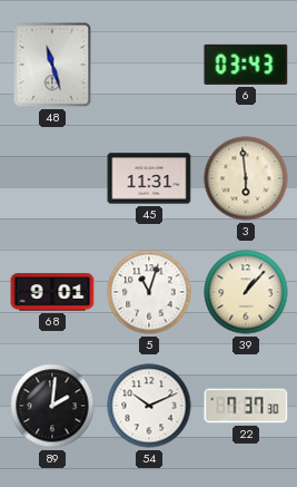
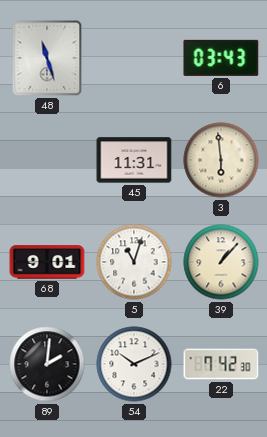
22: 7:37 -> 7:42
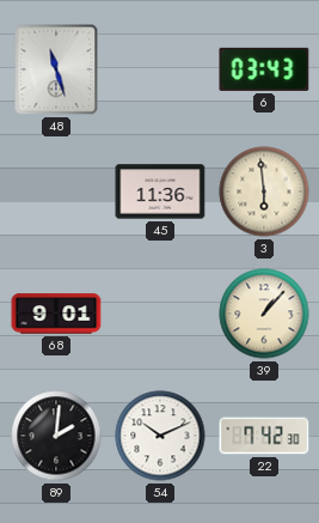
45: 11:31 -> 11:36
5: 11:03 -> none
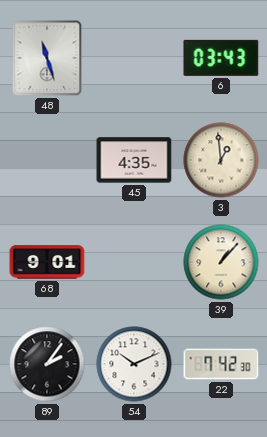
45: 11:36 -> 4:35
3: 5:59 -> 12:59
89: 2:01 -> 2:06
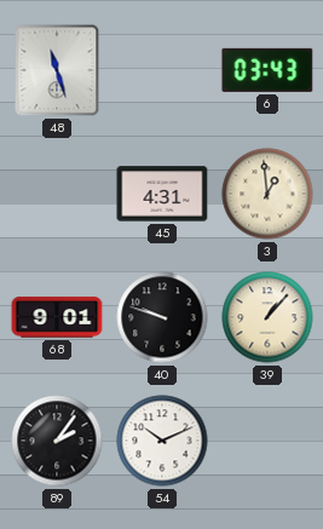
45: 4:35 -> 4:31
40: none -> 9:48
22: 7:42 -> none
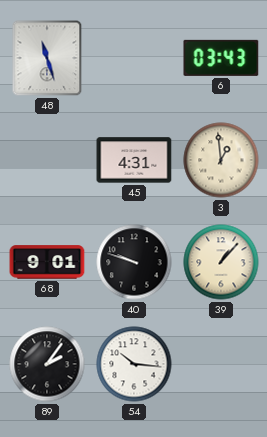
54: 10:11 -> 10:16
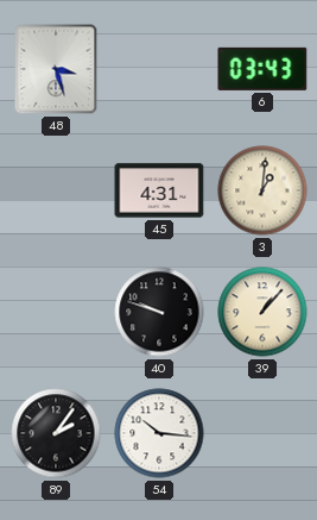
48: 11:27 -> 3:27
3: 12:59 -> 1:01
68: 9:01 -> none
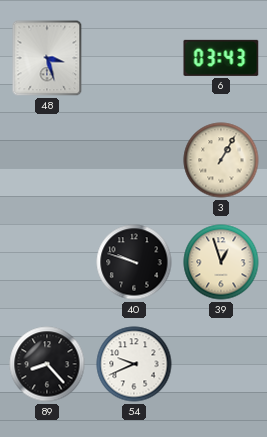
45: 4:31 -> none
3: 1:01 -> 1:05
39: 1:07 -> 12:57
89: 2:06 -> 8:23
54: 10:16 -> 9:41
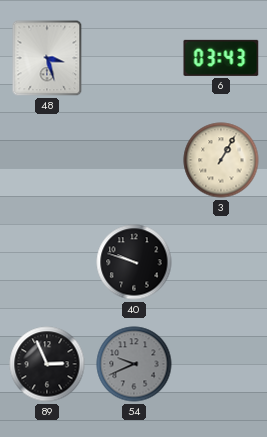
39: 12:57 -> none
89: 8:23 -> 2:56
54 dial: white -> grey
